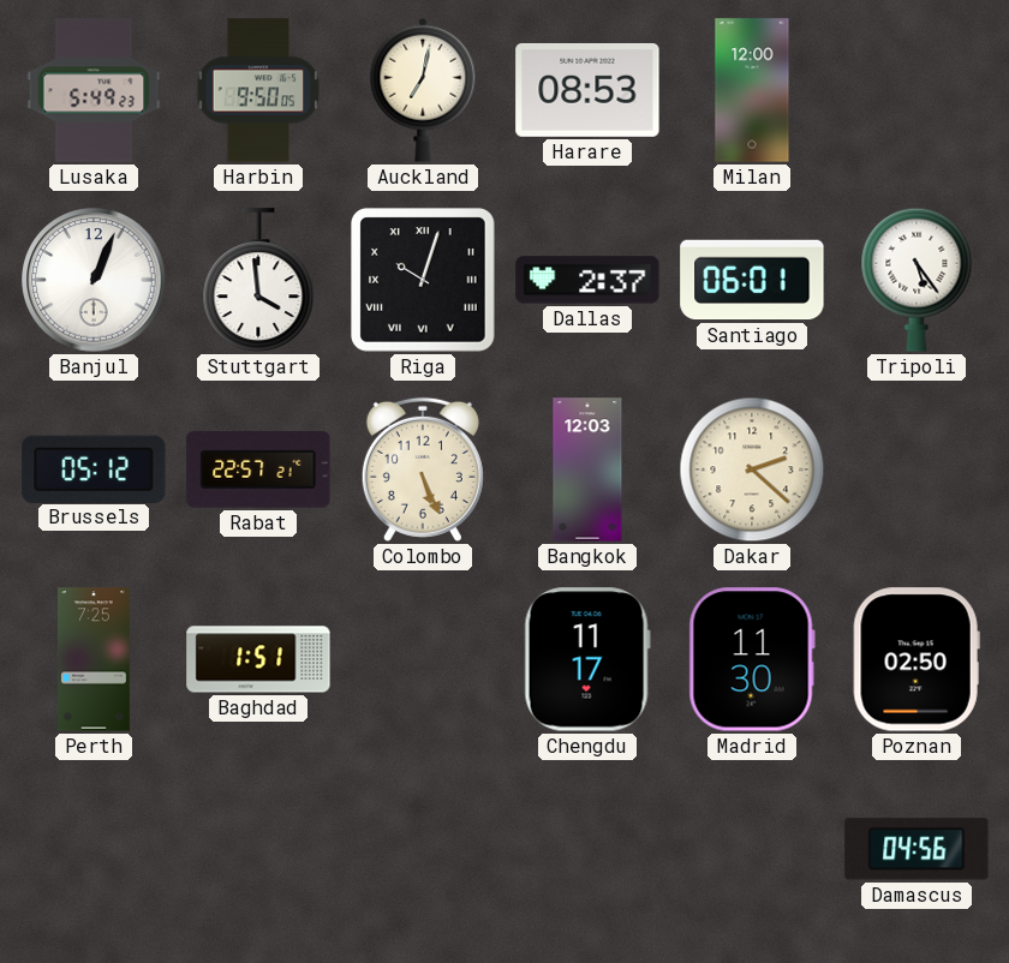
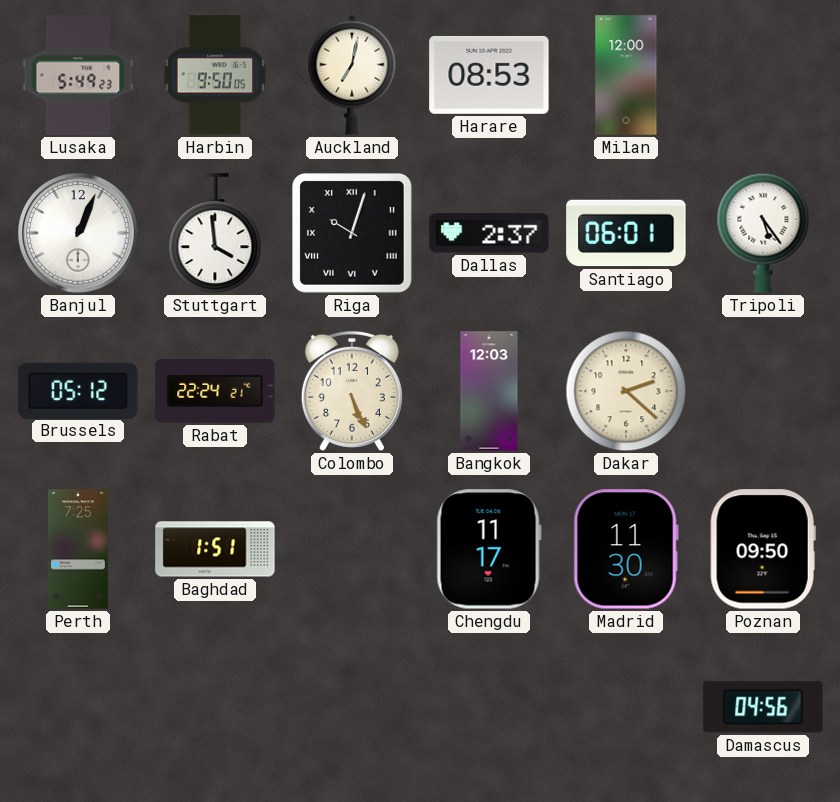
Rabat: 22:57 -> 22:24
Poznan: 02:50 -> 09:50
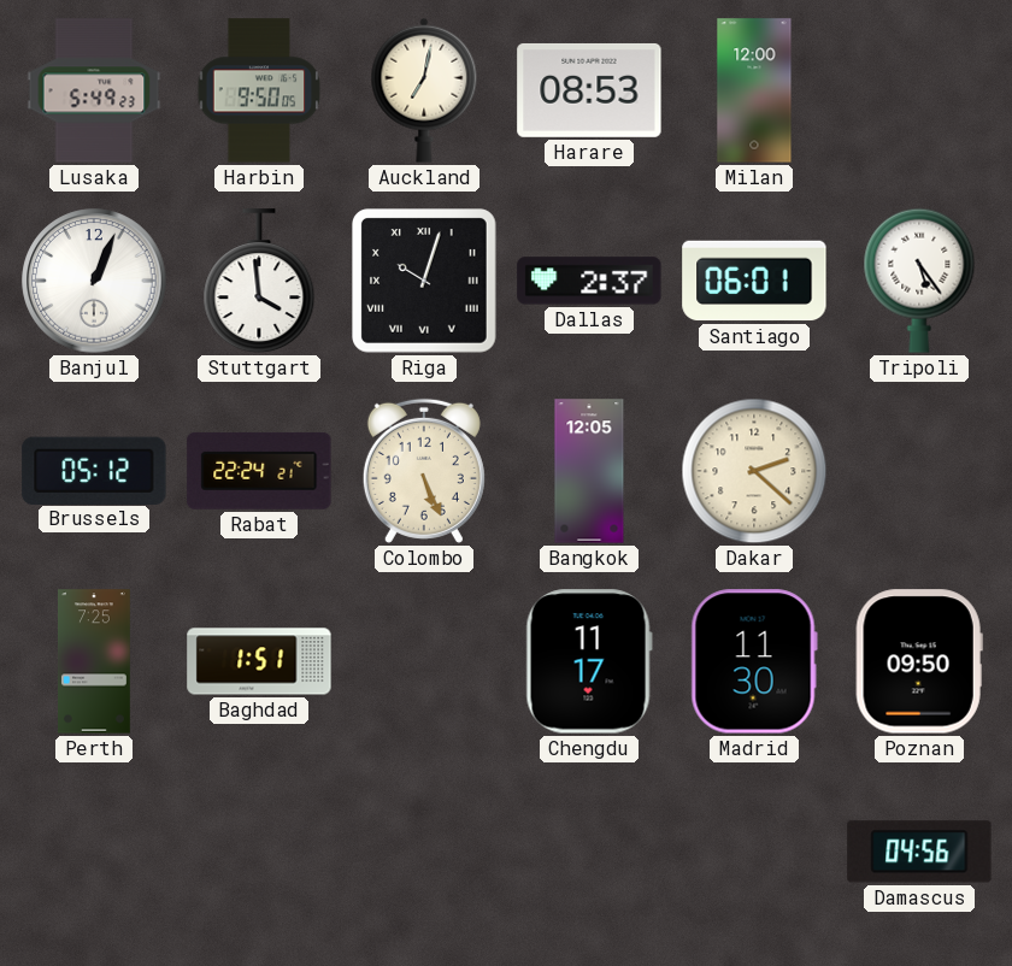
Bangkok: 12:03 -> 12:05
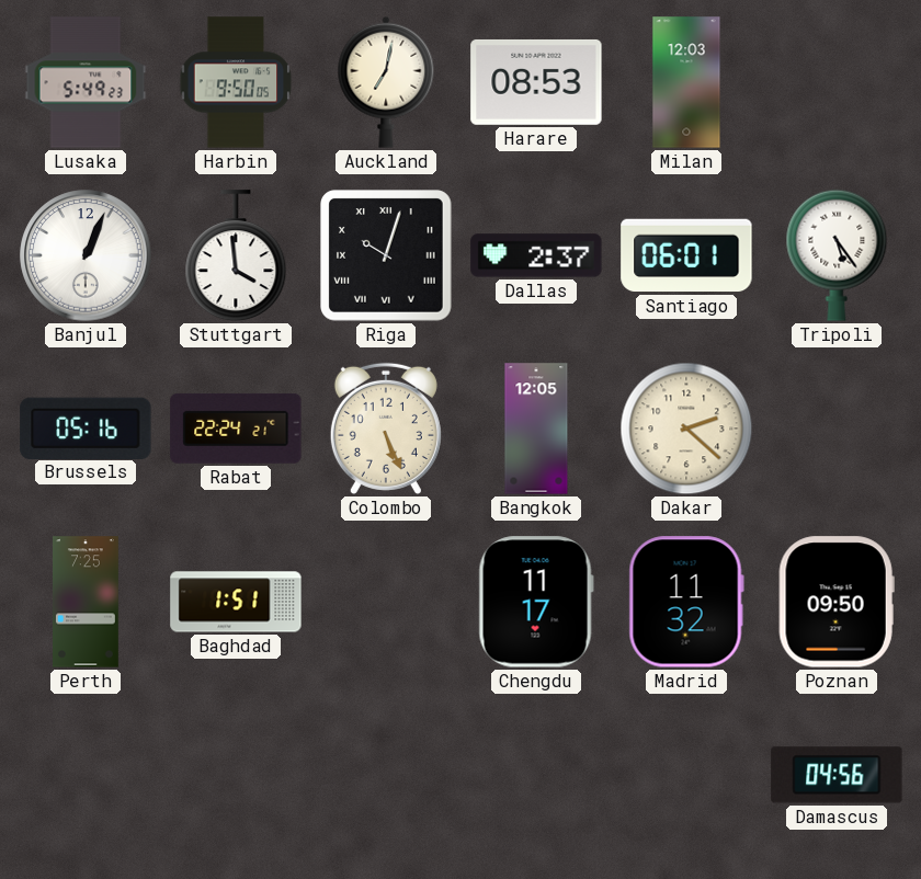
Milan: 12:00 -> 12:03
Brussels: 05:12 -> 05:16
Madrid: 11:30 -> 11:32
